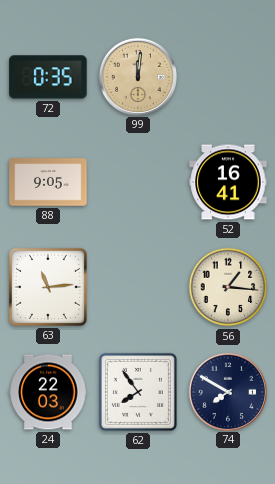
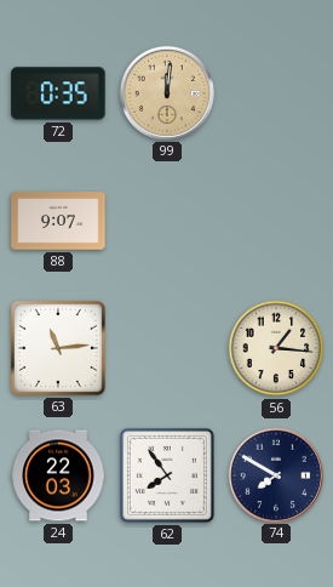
88: 9:05 -> 9:07
52: 16:41 -> none
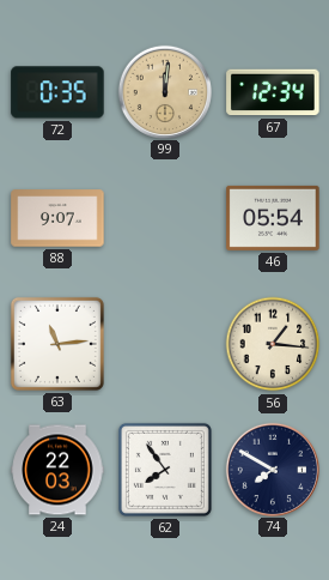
67: none -> 12:34
46: none -> 05:54
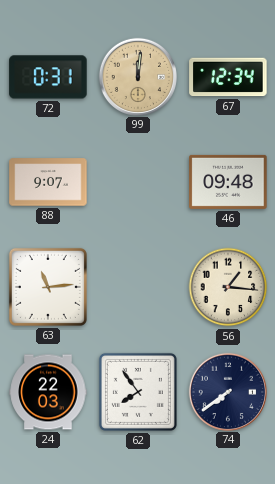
72: 0:35 -> 0:31
46: 05:54 -> 09:48
74: 7:50 -> 7:39
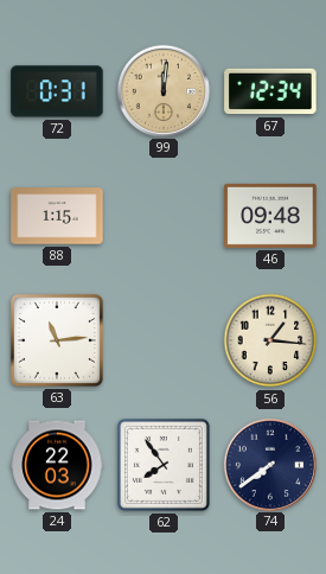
88: 9:07 -> 1:15
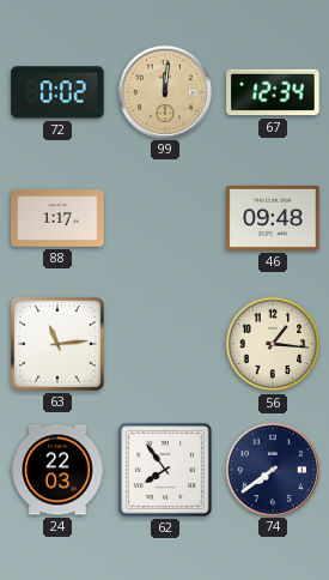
72: 0:31 -> 0:02
88: 1:15 -> 1:17
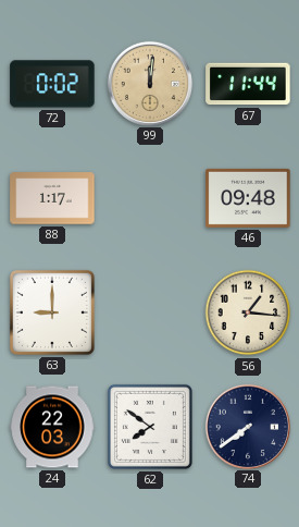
67: 12:34 -> 11:44
63: 11:14 -> 9:00
62: 7:54 -> 7:51
